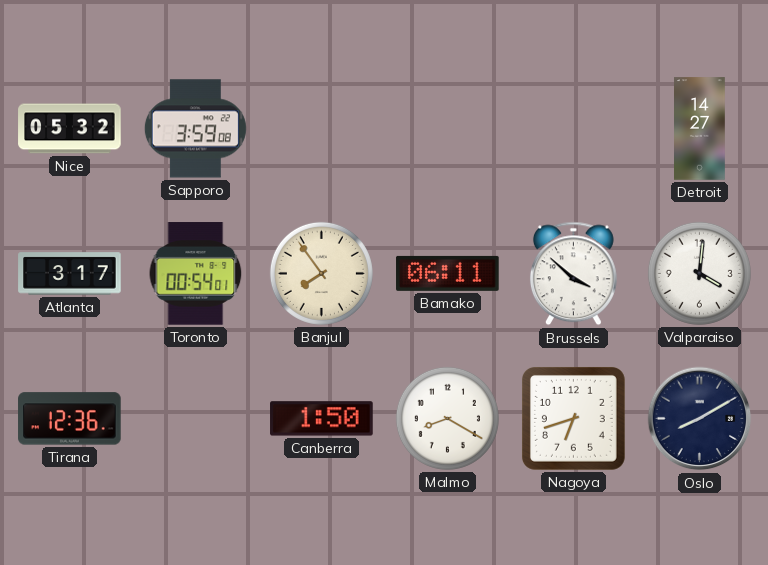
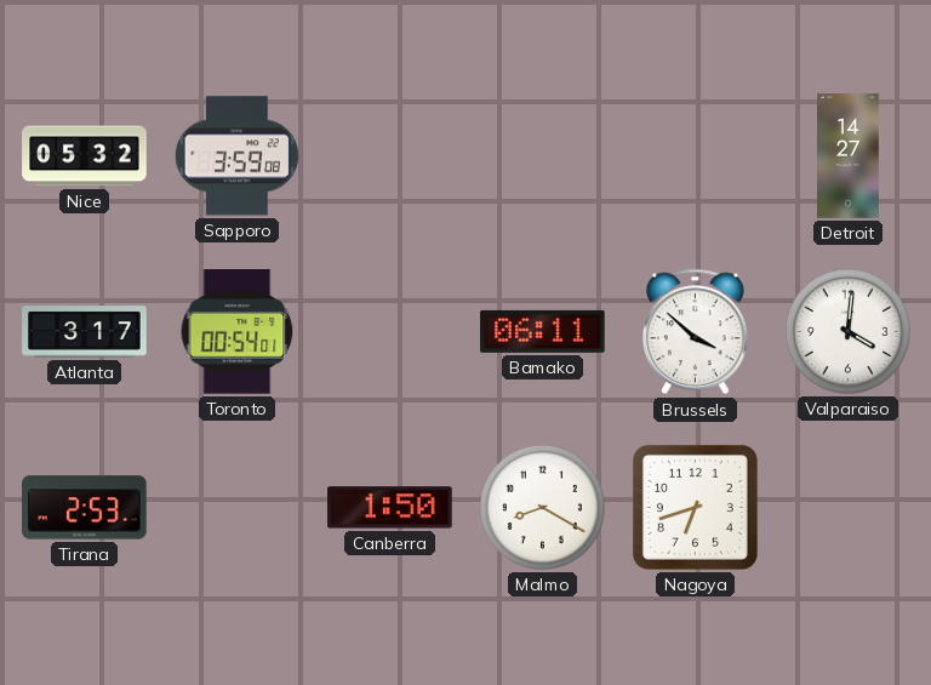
Banjul: 7:54 -> none
Tirana: 12:36 -> 2:53
Oslo: 8:10 -> none
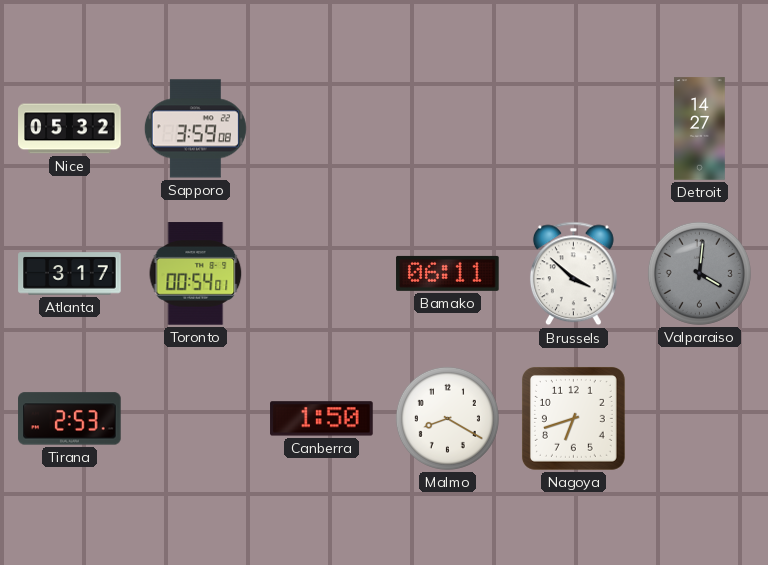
Valparaiso dial: white -> grey
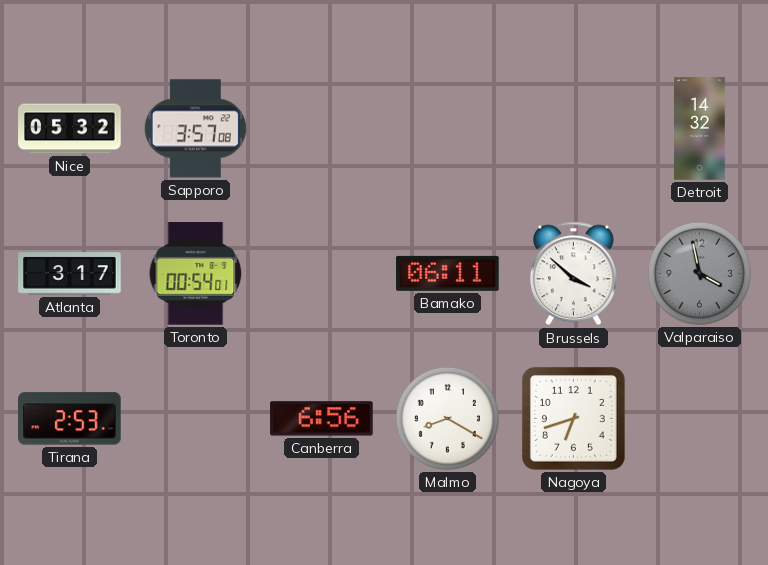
Sapporo: 3:59 -> 3:57
Detroit: 14:27 -> 14:32
Valparaiso: 4:01 -> 3:58
Canberra: 1:50 -> 6:56
